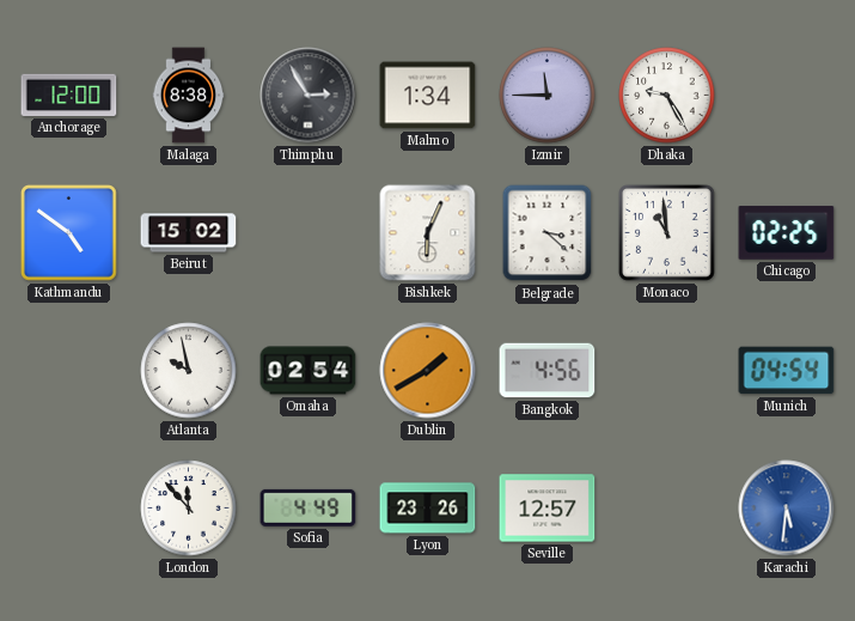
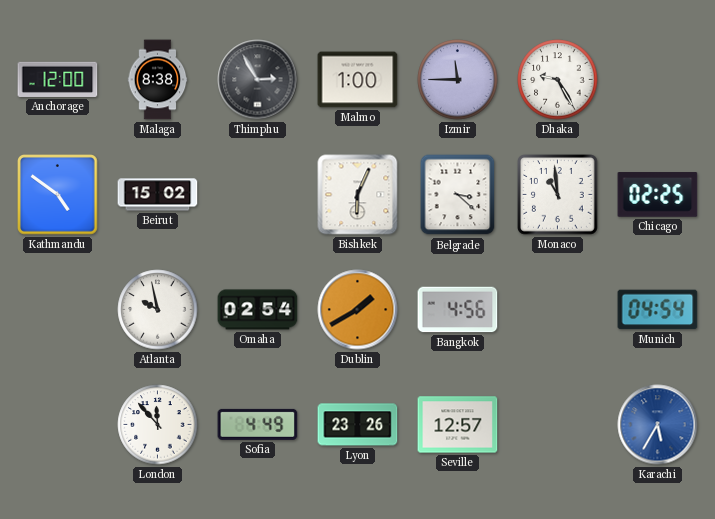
Malmo: 1:34 -> 1:00
Karachi: 5:31 -> 5:35
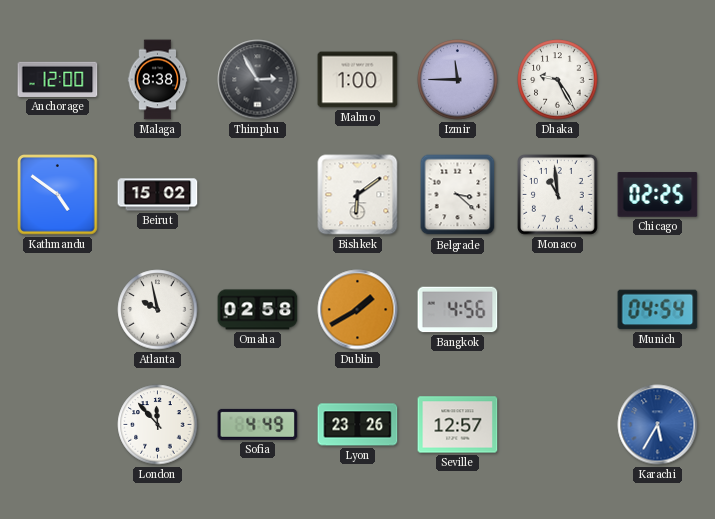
Bishkek: 6:04 -> 6:09
Omaha: 02:54 -> 02:58
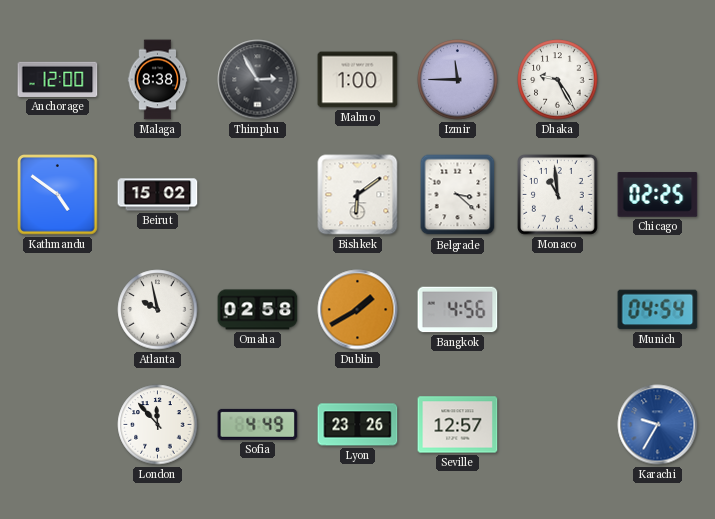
Karachi: 5:35 -> 9:35
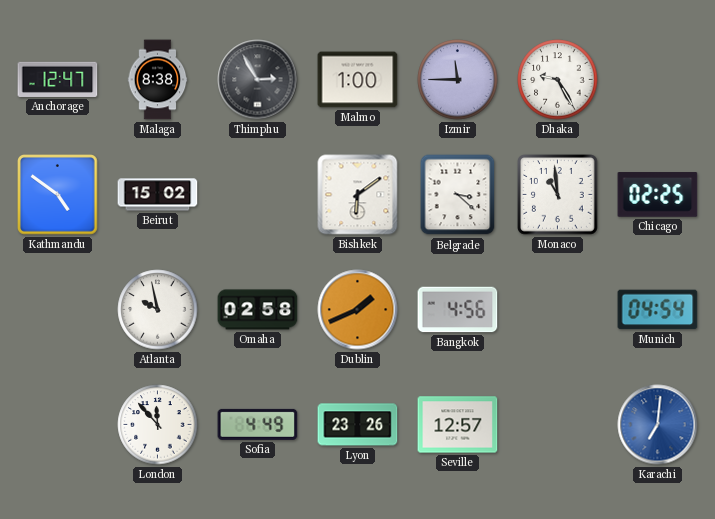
Anchorage: 12:00 -> 12:47
Dublin: 1:40 -> 1:41
Karachi: 9:35 -> 7:01
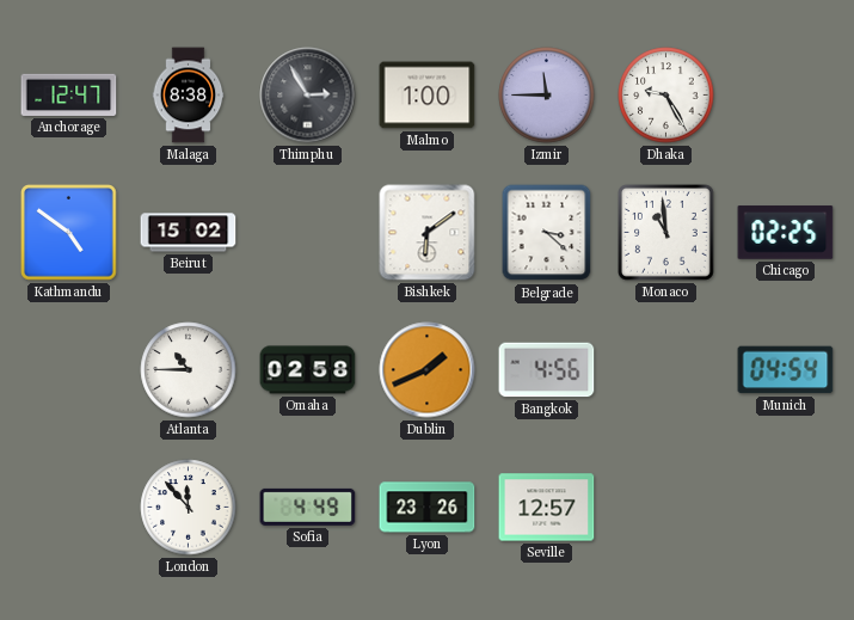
Atlanta: 9:58 -> 10:45
Karachi: 7:01 -> none
